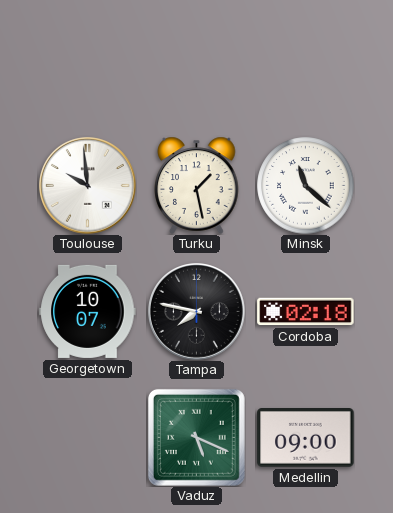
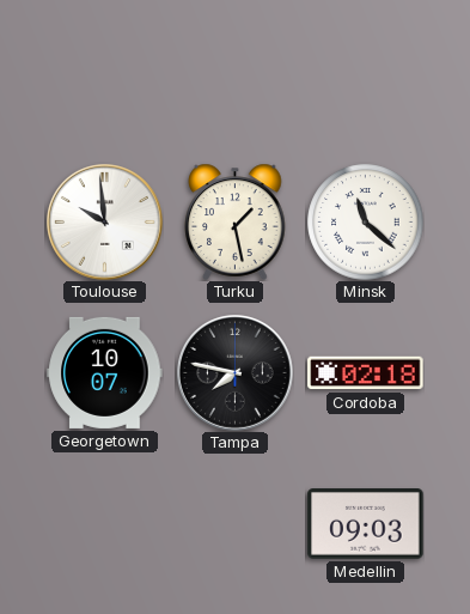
Vaduz: 5:19 -> none
Medellin: 09:00 -> 09:03
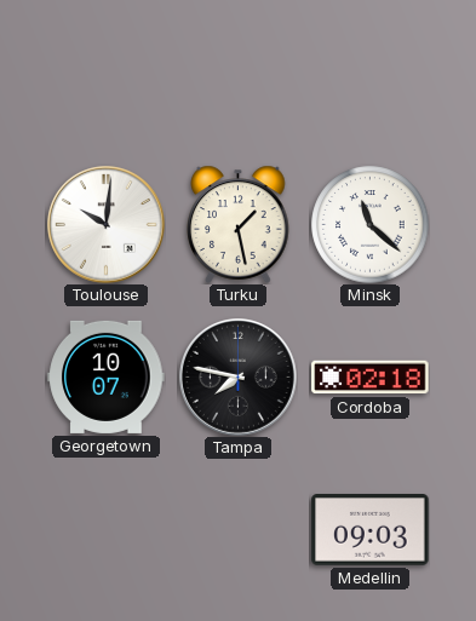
Toulouse: 9:59 -> 10:01
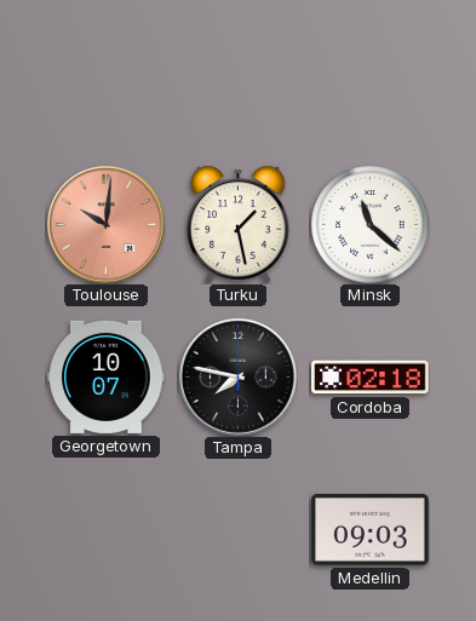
Toulouse dial: white -> salmon
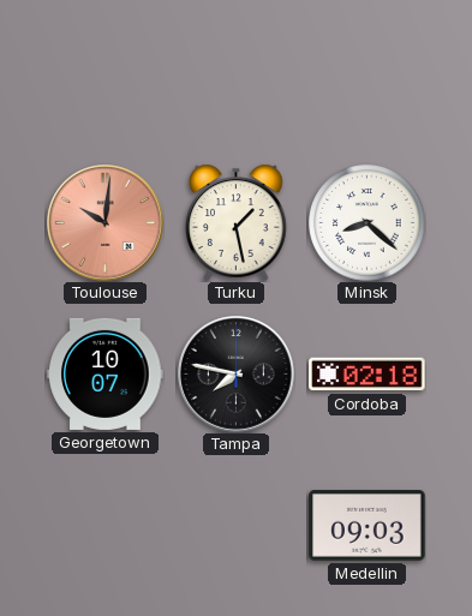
Minsk: 11:22 -> 8:22
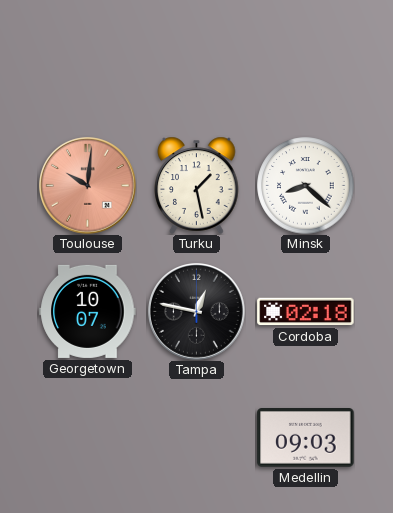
Tampa: 7:47 -> 12:47
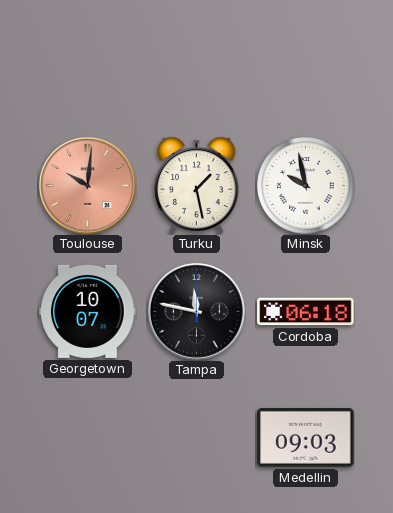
Minsk: 8:22 -> 9:58
Tampa: 12:47 -> 11:47
Cordoba: 02:18 -> 06:18
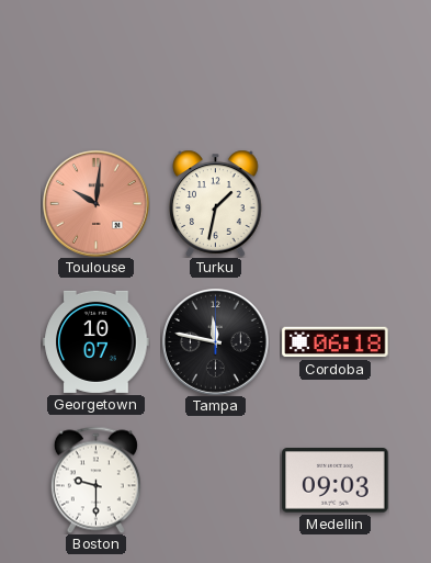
Turku: 1:28 -> 1:32
Minsk: 9:58 -> none
Boston: none -> 9:30
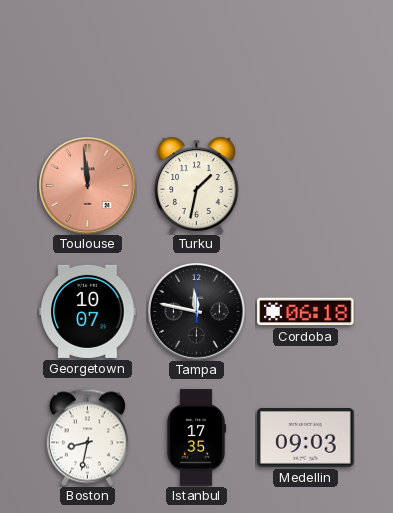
Toulouse: 10:01 -> 11:59
Boston: 9:30 -> 8:32
Istanbul: none -> 17:35
